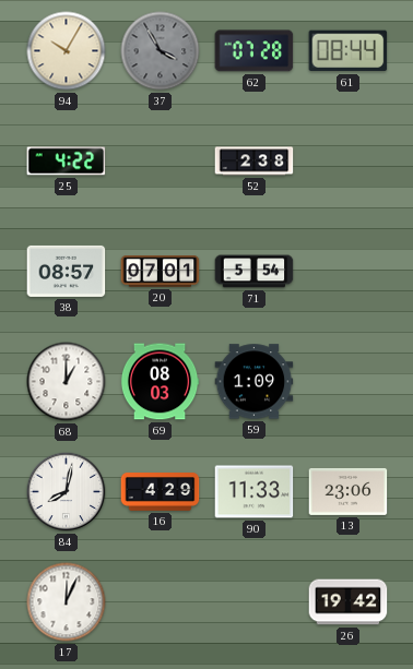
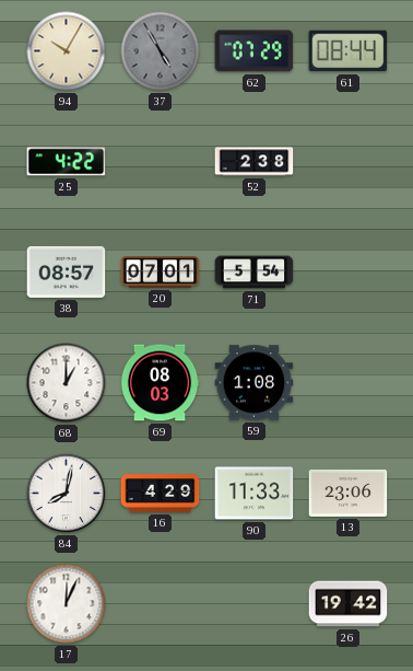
37: 3:55 -> 4:55
62: 07:28 -> 07:29
59: 1:09 -> 1:08
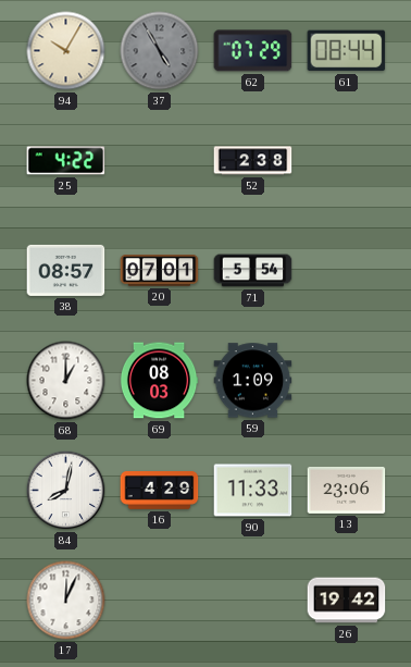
59: 1:08 -> 1:09
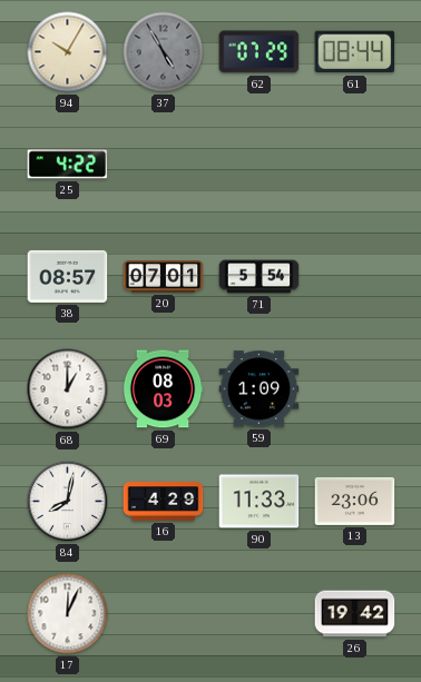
52: 2:38 -> none
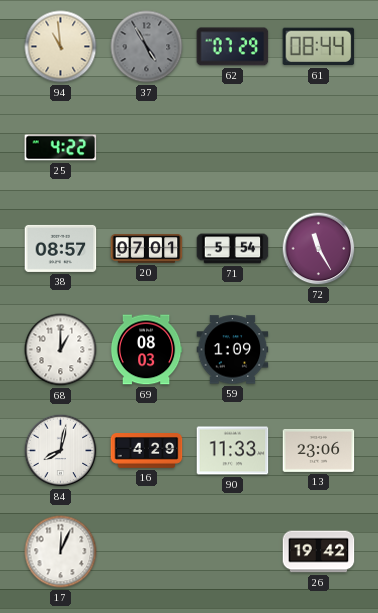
94: 10:05 -> 10:59
72: none -> 11:25
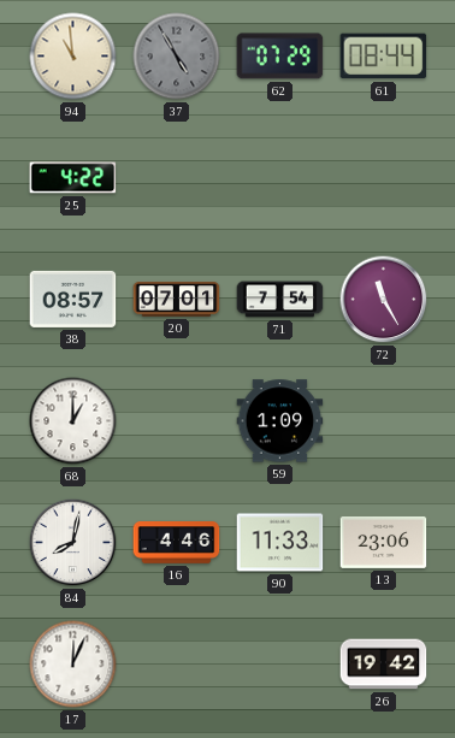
71: 5:54 -> 7:54
69: 08:03 -> none
16: 4:29 -> 4:46
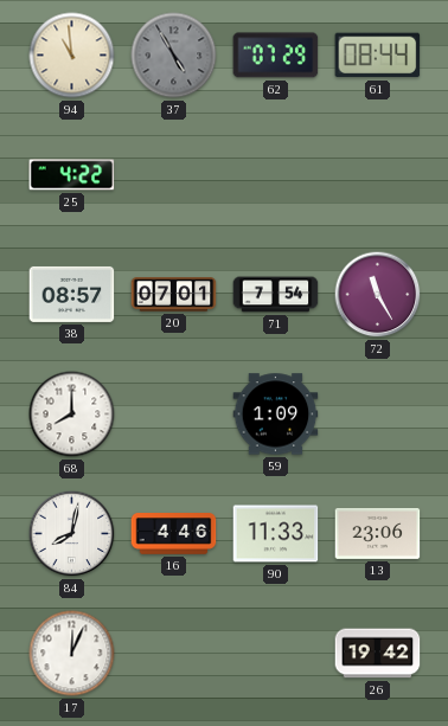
68: 1:00 -> 8:00
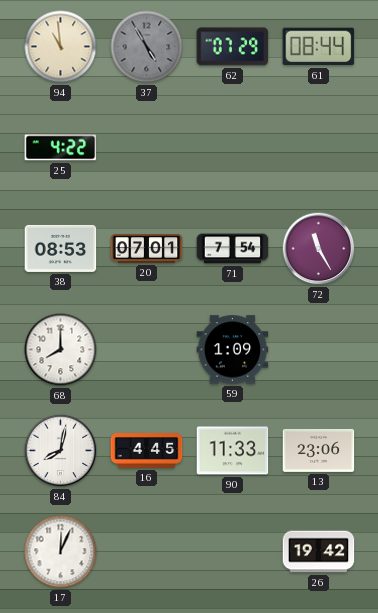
38: 08:57 -> 08:53
16: 4:46 -> 4:45
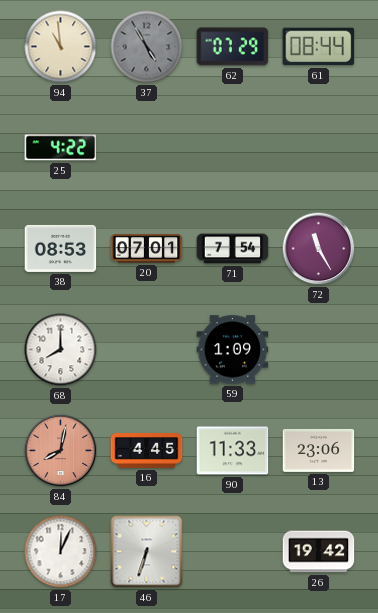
84 dial: white -> salmon
46: none -> 6:33
